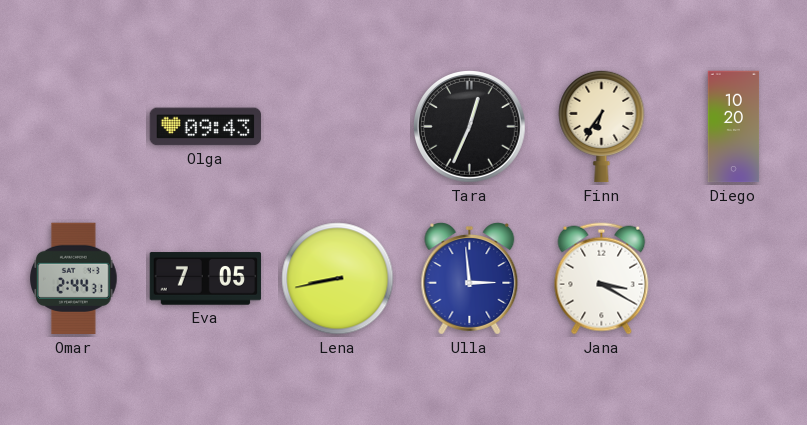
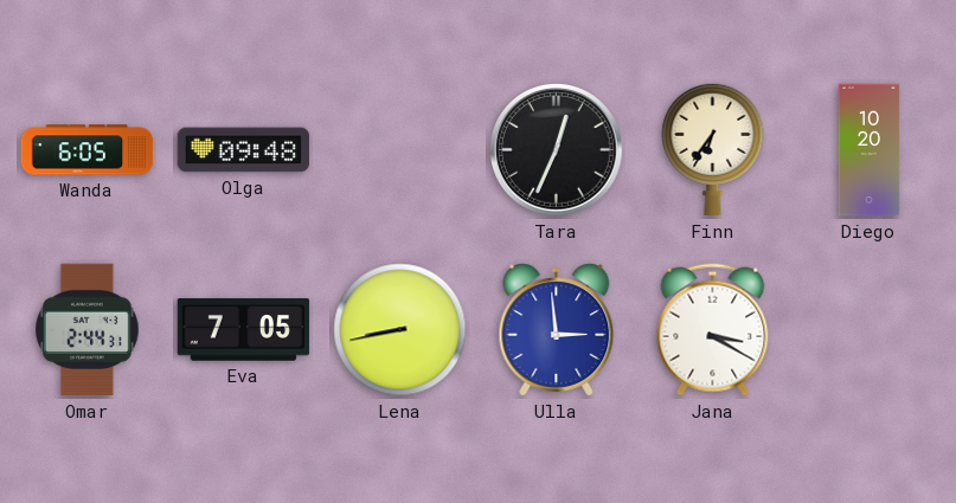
Wanda: none -> 6:05
Olga: 09:43 -> 09:48
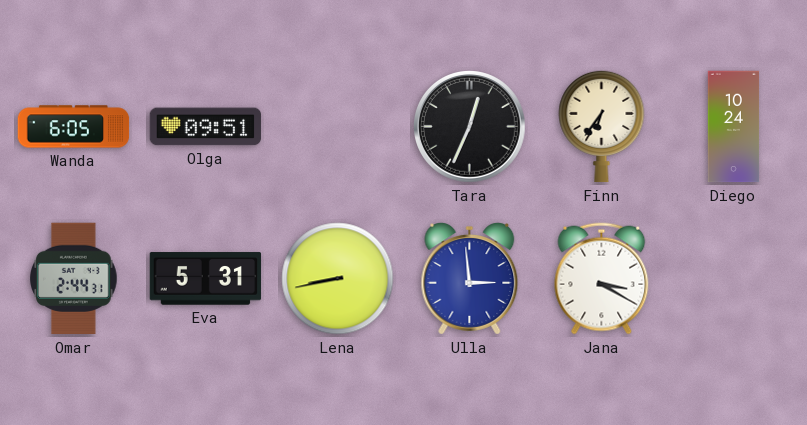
Olga: 09:48 -> 09:51
Diego: 10:20 -> 10:24
Eva: 7:05 -> 5:31
